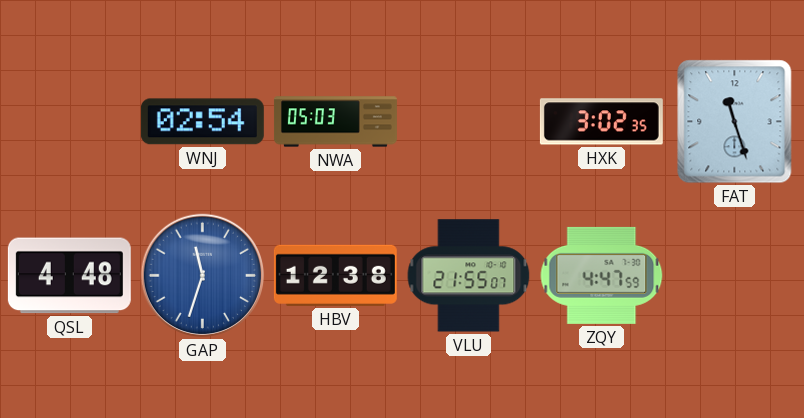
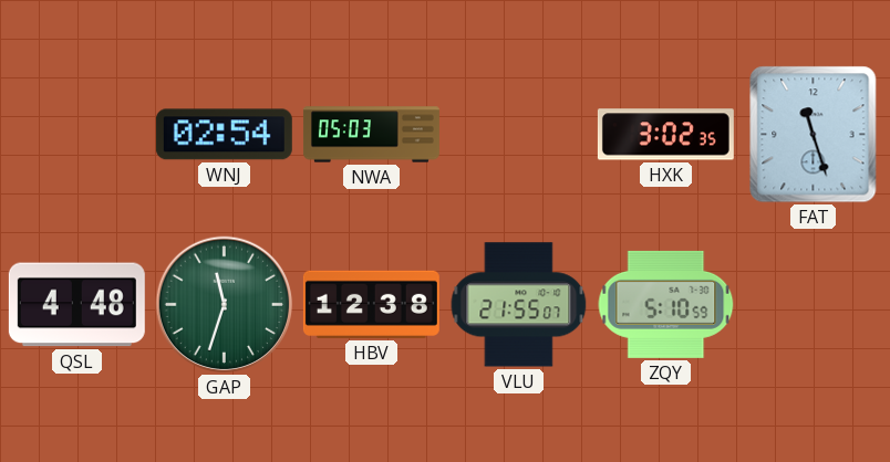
GAP dial: blue -> green
ZQY: 4:47 -> 5:10
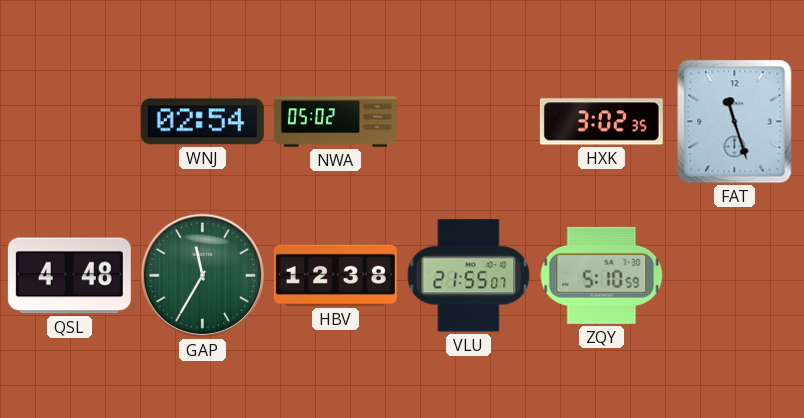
NWA: 05:03 -> 05:02
GAP: 11:33 -> 11:35
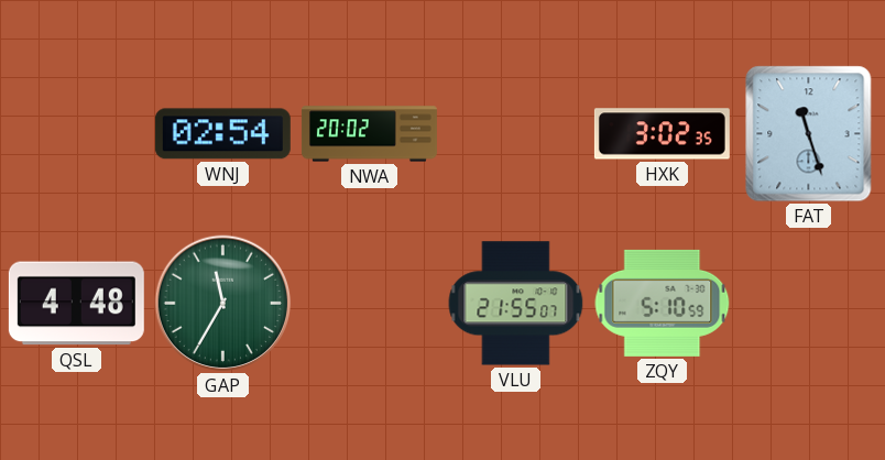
NWA: 05:02 -> 20:02
HBV: 12:38 -> none
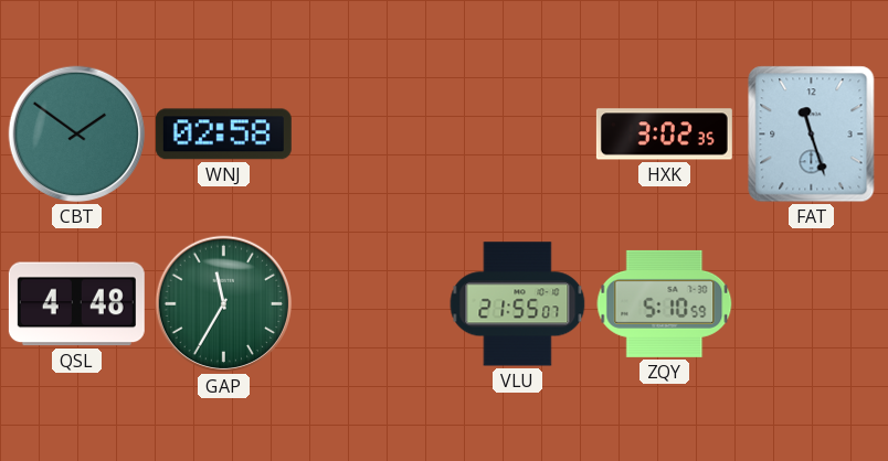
CBT: none -> 1:51
WNJ: 02:54 -> 02:58
NWA: 20:02 -> none
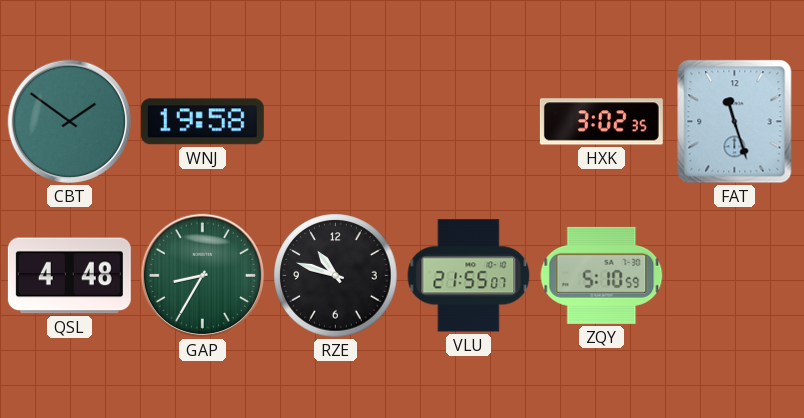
WNJ: 02:58 -> 19:58
GAP: 11:35 -> 8:35
RZE: none -> 10:48
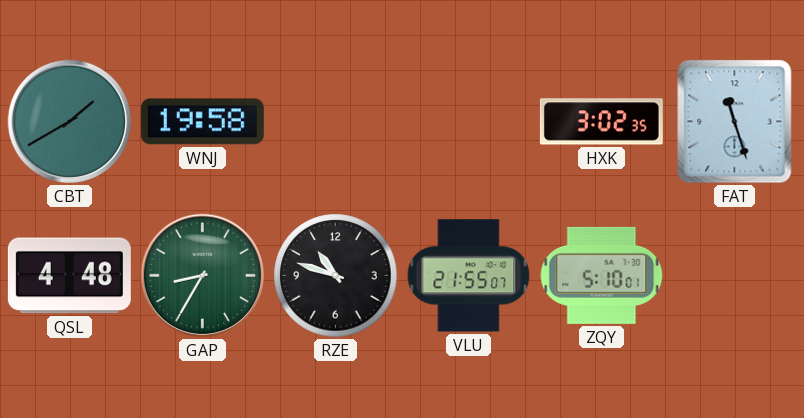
CBT: 1:51 -> 1:40
ZQY: 5:10:59 -> 5:10:01
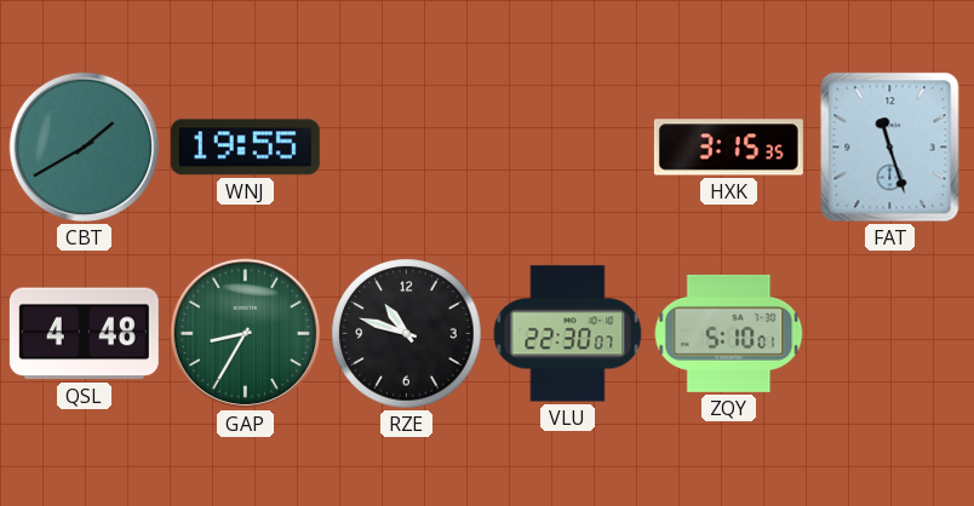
WNJ: 19:58 -> 19:55
HXK: 3:02 -> 3:15
VLU: 21:55 -> 22:30
